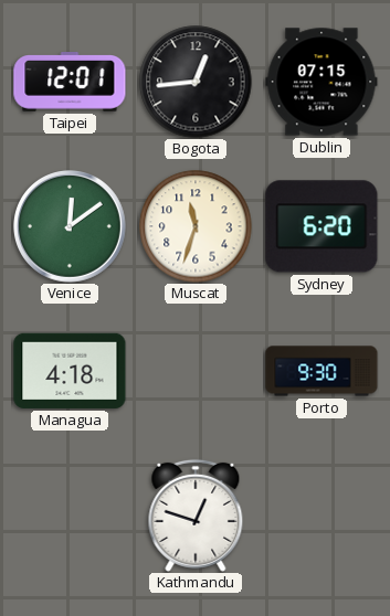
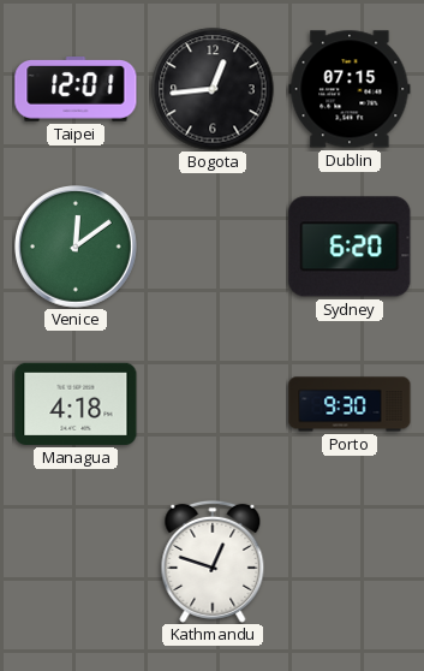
Muscat: 11:33 -> none
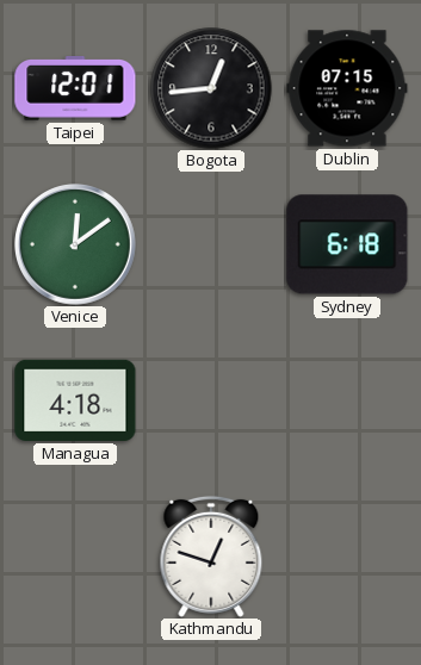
Sydney: 6:20 -> 6:18
Porto: 9:30 -> none
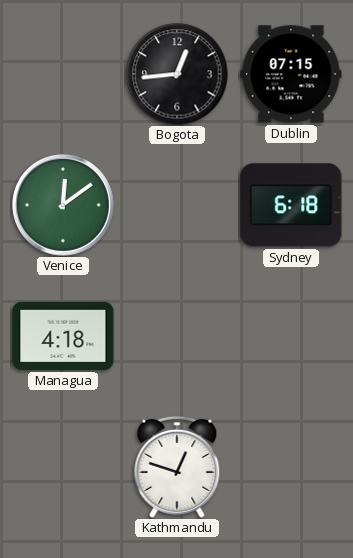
Taipei: 12:01 -> none
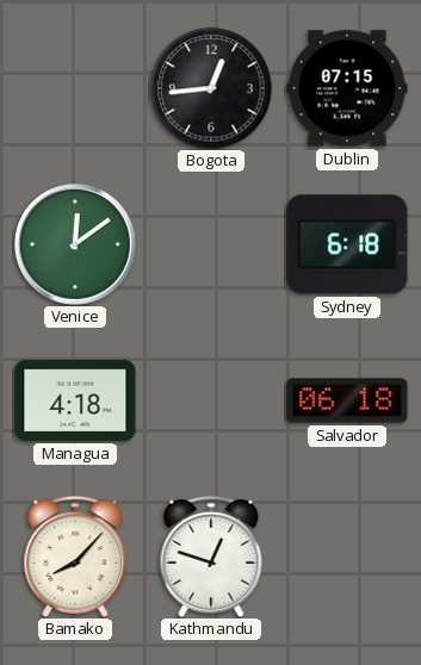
Salvador: none -> 06:18
Bamako: none -> 8:07
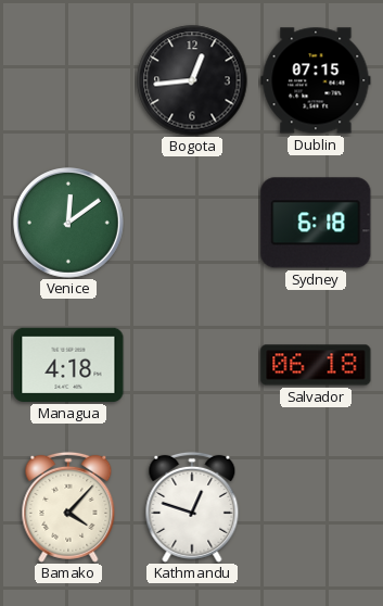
Bamako: 8:07 -> 4:07
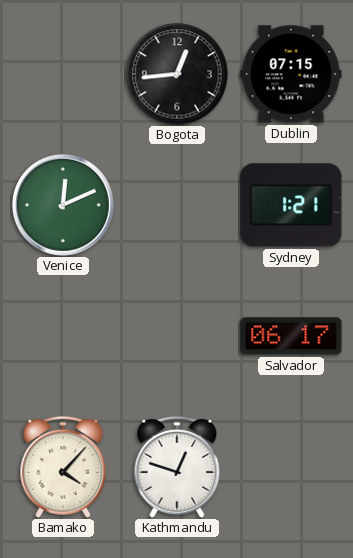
Venice: 12:09 -> 12:11
Sydney: 6:18 -> 1:21
Managua: 4:18 -> none
Salvador: 06:18 -> 06:17
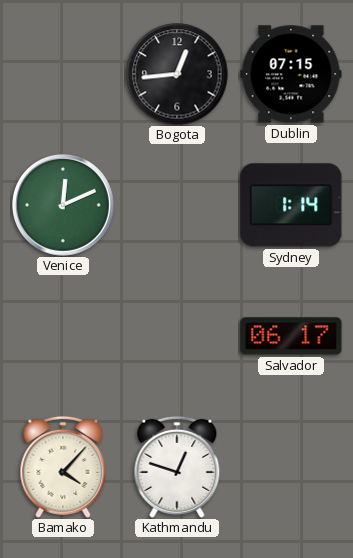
Sydney: 1:21 -> 1:14
